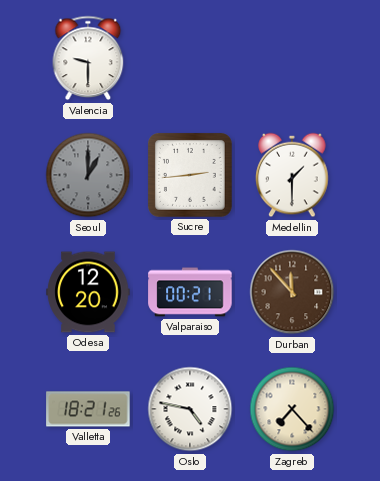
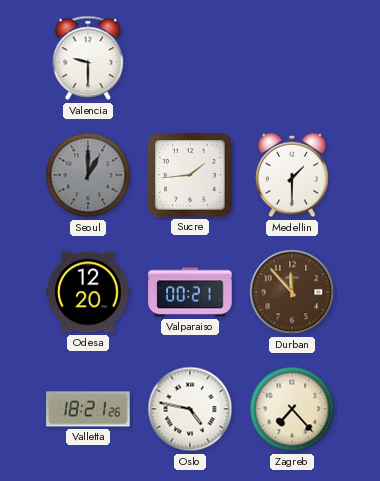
Sucre: 2:44 -> 1:44
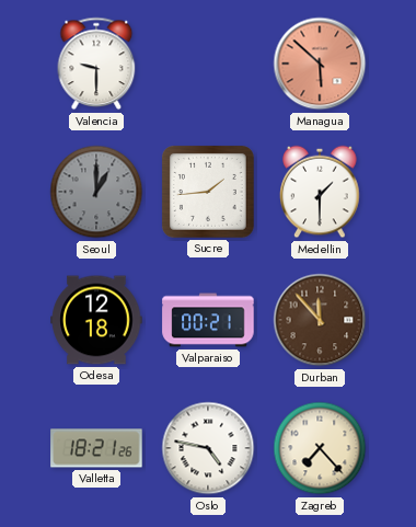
Managua: none -> 5:52
Odesa: 12:20 -> 12:18
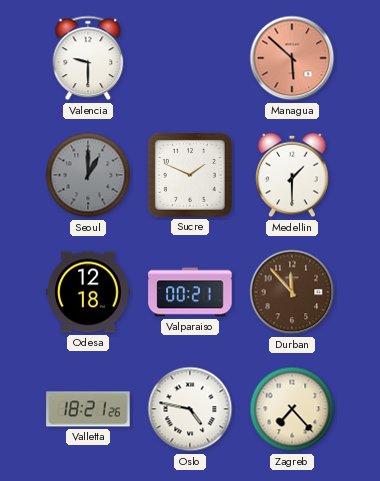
Sucre: 1:44 -> 1:49
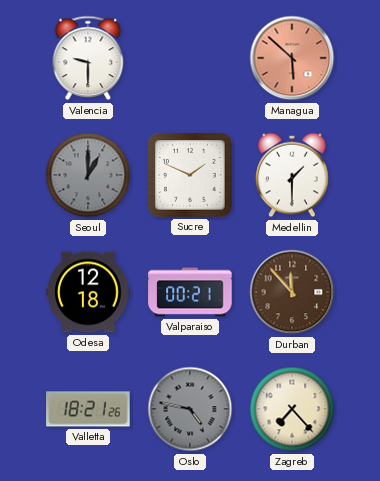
Oslo dial: white -> grey
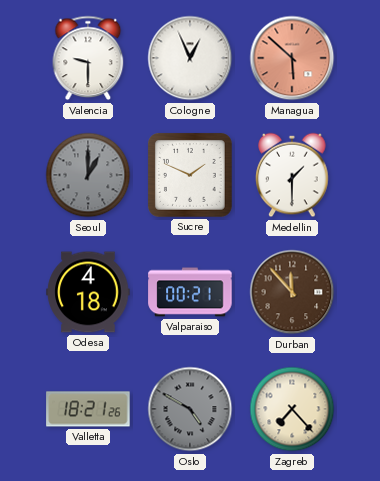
Cologne: none -> 12:56
Odesa: 12:18 -> 4:18
Oslo: 4:47 -> 4:50
